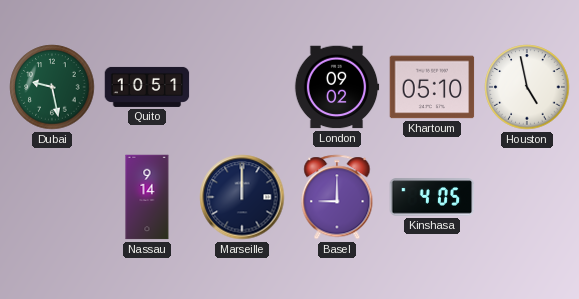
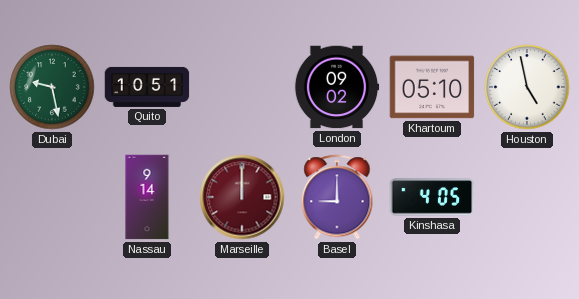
Marseille dial: navy -> burgundy
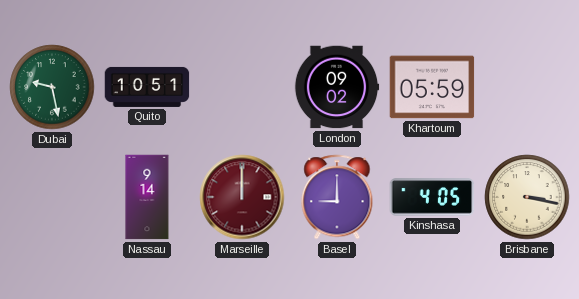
Khartoum: 05:10 -> 05:59
Houston: 4:58 -> none
Brisbane: none -> 3:17
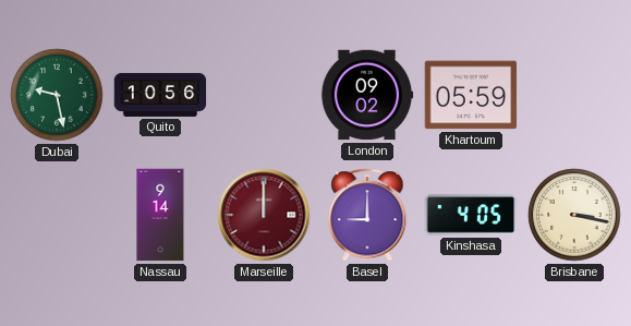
Quito: 10:51 -> 10:56
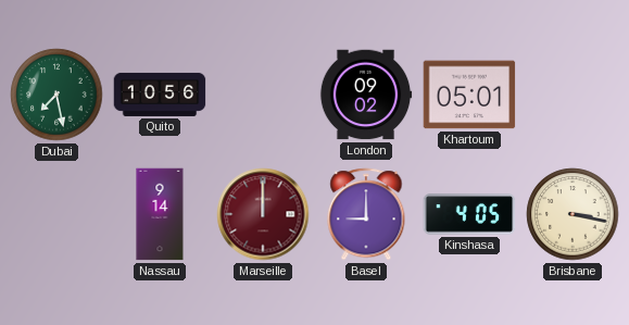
Dubai: 9:28 -> 7:28
Khartoum: 05:59 -> 05:01
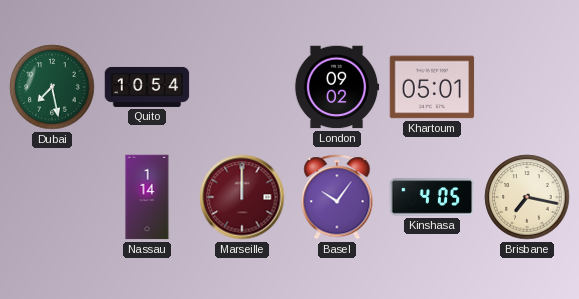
Quito: 10:56 -> 10:54
Nassau: 9:14 -> 1:14
Basel: 9:00 -> 10:06
Brisbane: 3:17 -> 7:17
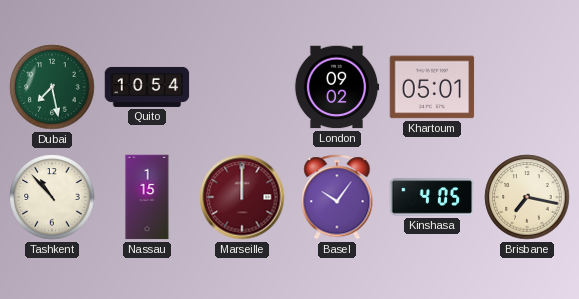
Tashkent: none -> 10:53
Nassau: 1:14 -> 1:15
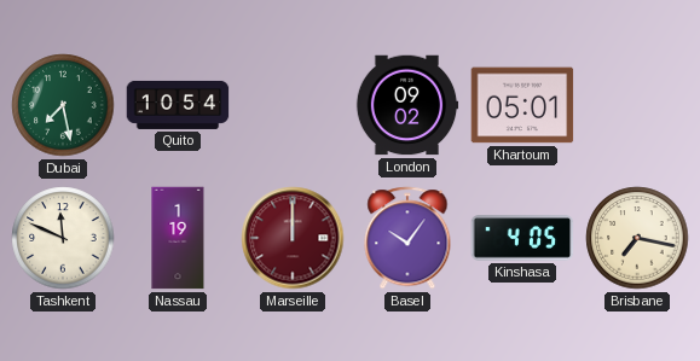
Tashkent: 10:53 -> 11:49
Nassau: 1:15 -> 1:19
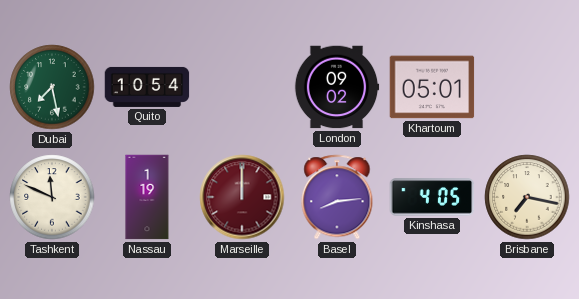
Basel: 10:06 -> 8:14
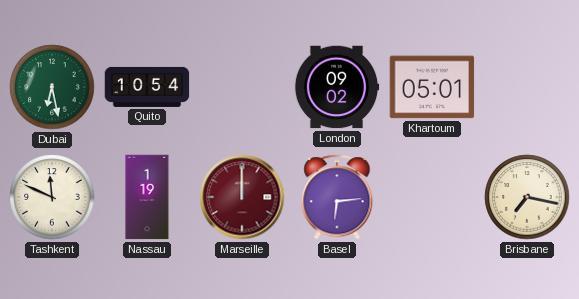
Dubai: 7:28 -> 6:28
Basel: 8:14 -> 6:14
Kinshasa: 4:05 -> none
